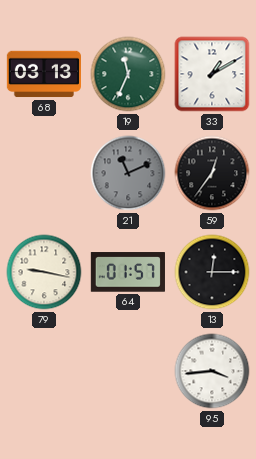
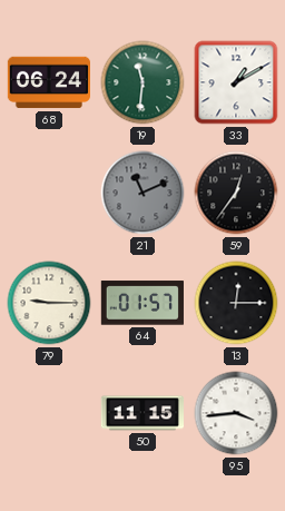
68: 03:13 -> 06:24
19: 11:34 -> 11:31
79: 9:17 -> 9:15
50: none -> 11:15
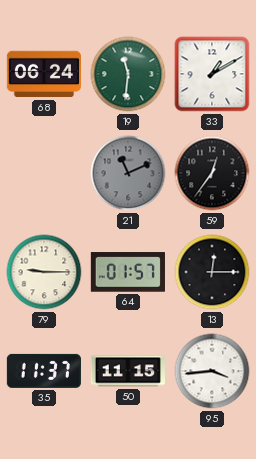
35: none -> 11:37
